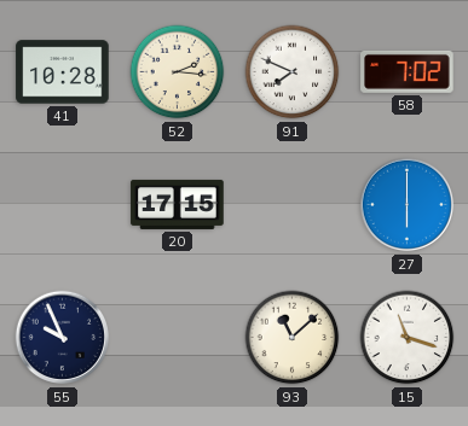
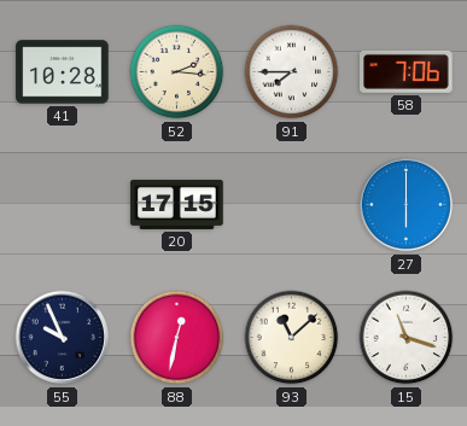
91: 7:49 -> 7:45
58: 7:02 -> 7:06
88: none -> 12:32
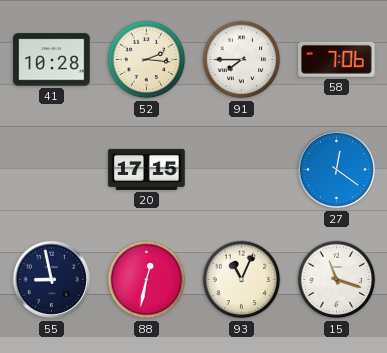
27: 6:00 -> 12:21
55: 9:56 -> 8:58
93: 11:08 -> 11:04
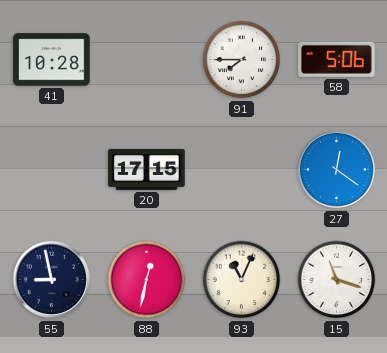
52: 2:16 -> none
58: 7:06 -> 5:06
